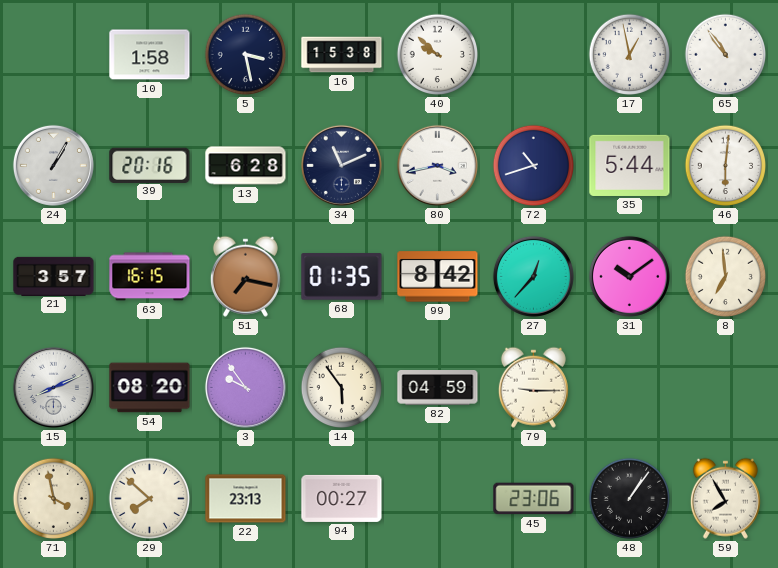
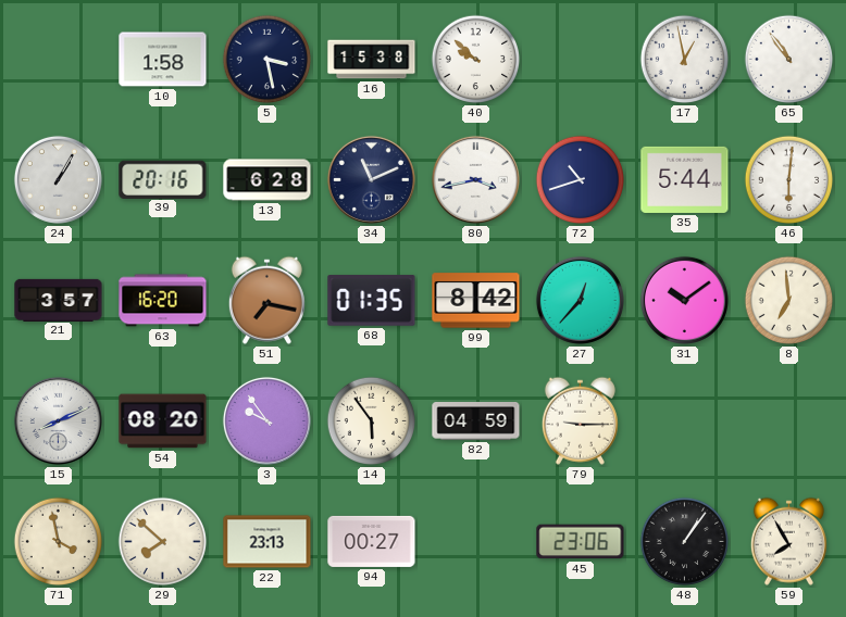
63: 16:15 -> 16:20
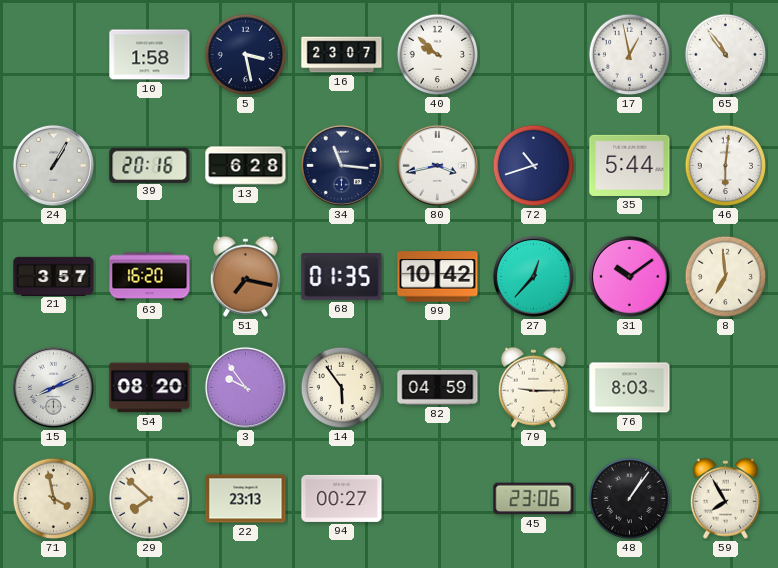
16: 15:38 -> 23:07
34: 11:11 -> 11:16
99: 8:42 -> 10:42
76: none -> 8:03
